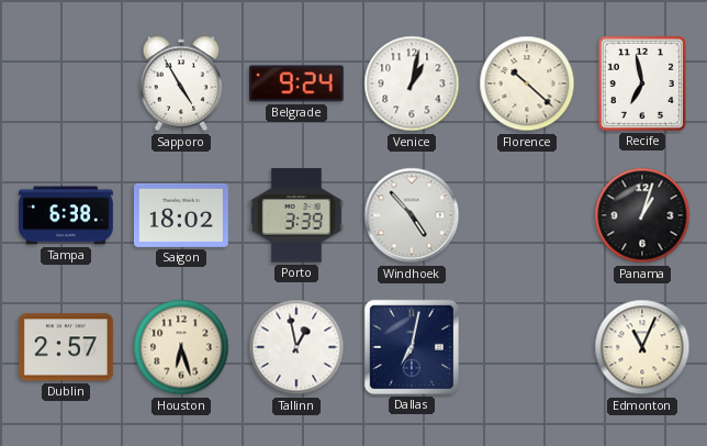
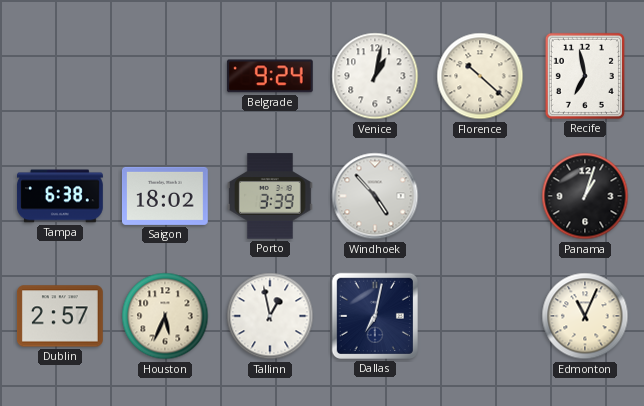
Sapporo: 4:55 -> none
Houston: 6:27 -> 5:34
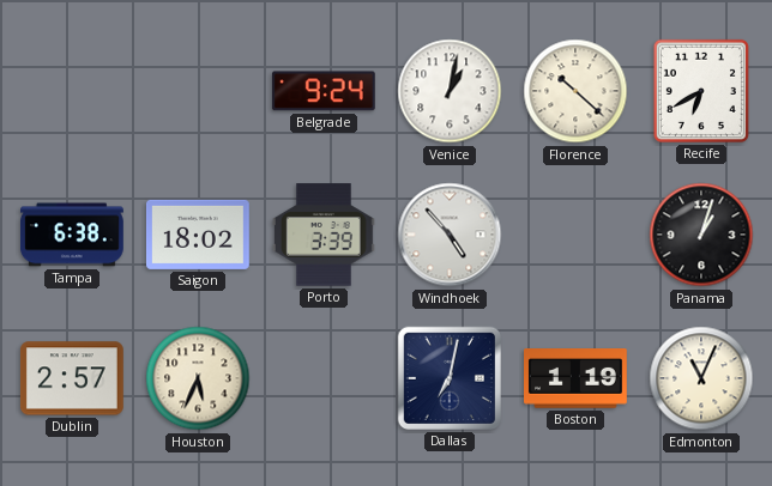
Recife: 6:58 -> 6:40
Tallinn: 12:58 -> none
Boston: none -> 1:19
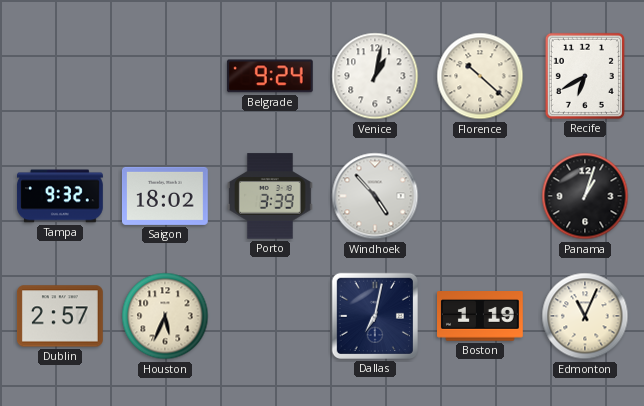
Tampa: 6:38 -> 9:32
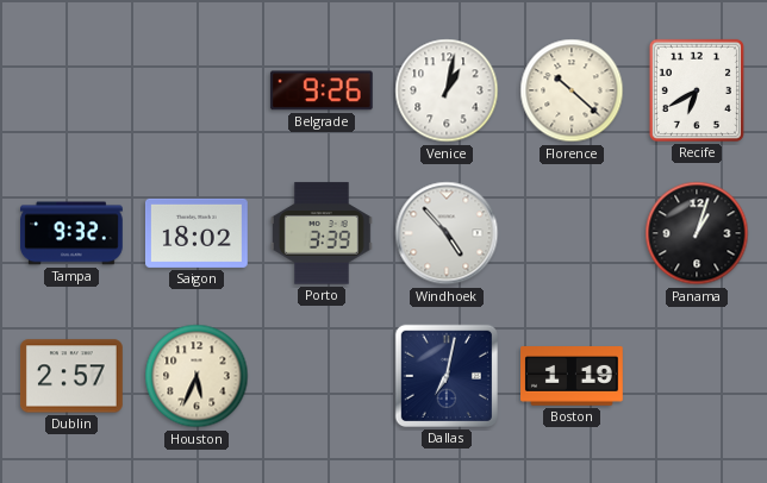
Belgrade: 9:24 -> 9:26
Edmonton: 11:04 -> none
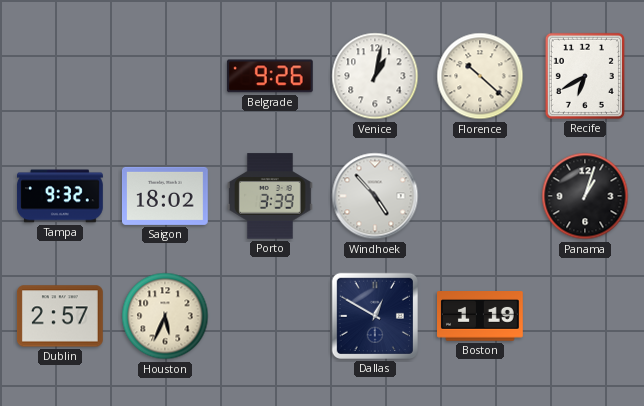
Dallas: 7:02 -> 12:50
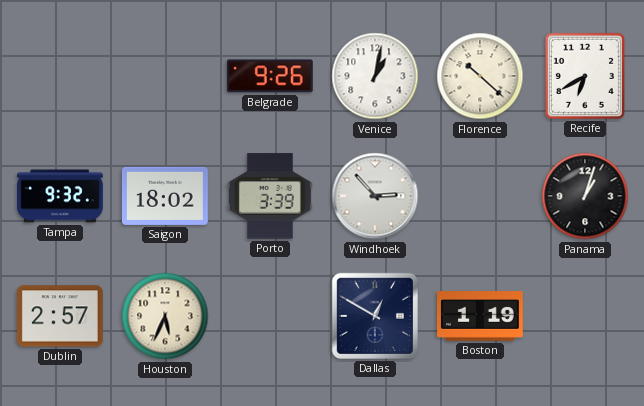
Windhoek: 4:53 -> 2:53
